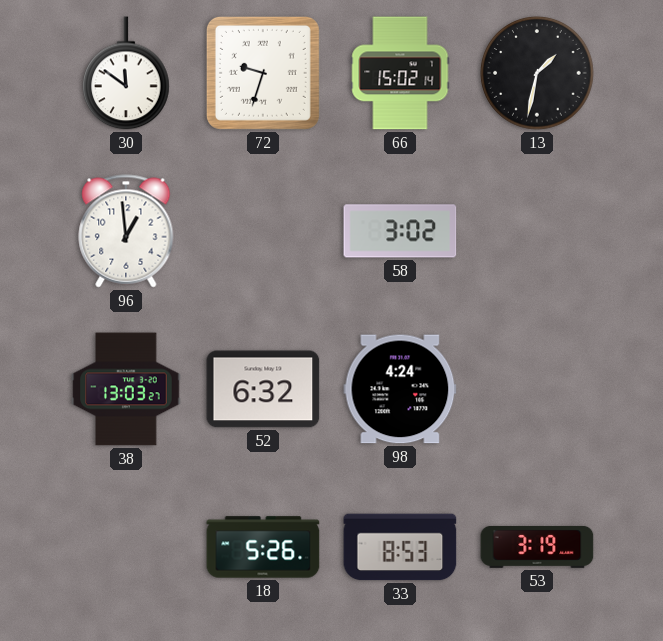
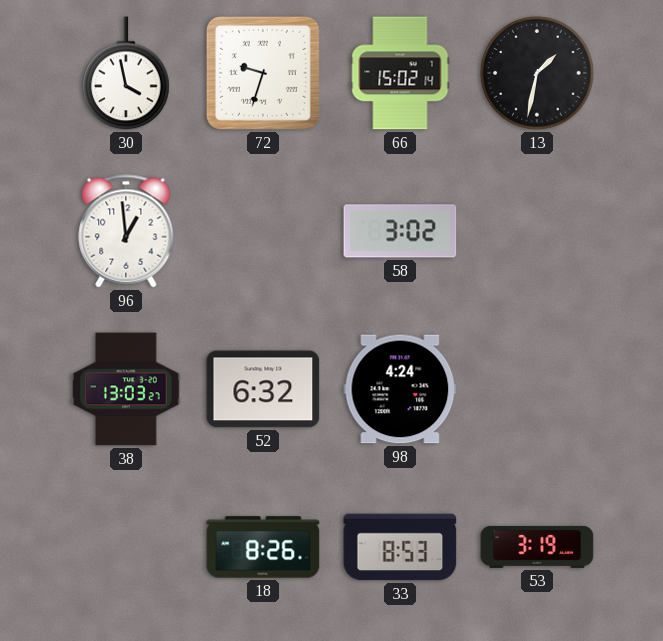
30: 11:51 -> 3:58
18: 5:26 -> 8:26
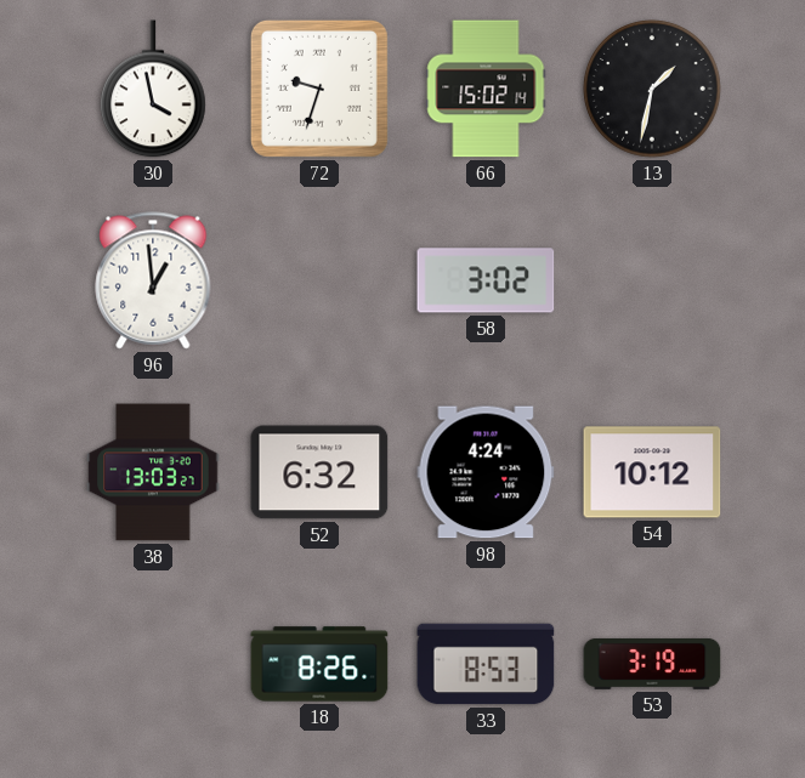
54: none -> 10:12
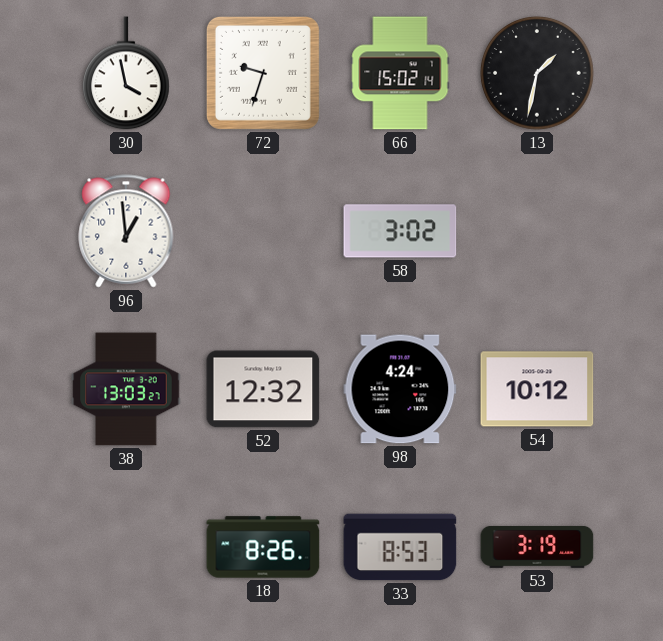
52: 6:32 -> 12:32
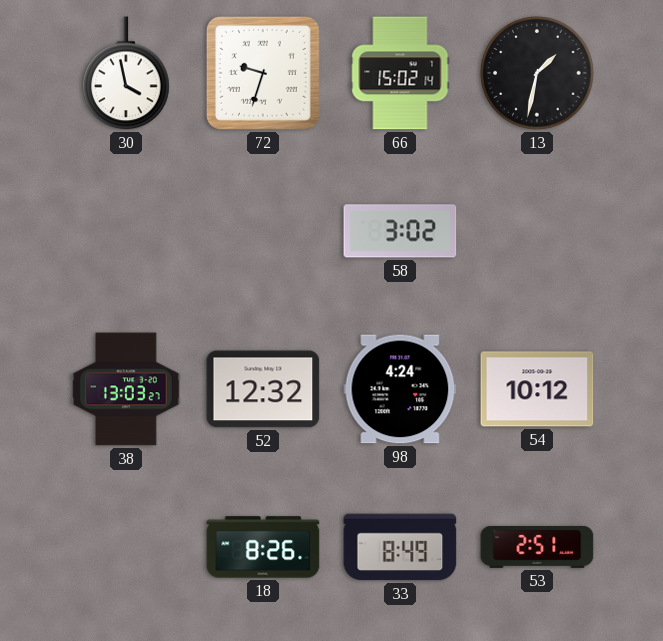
96: 12:59 -> none
33: 8:53 -> 8:49
53: 3:19 -> 2:51
